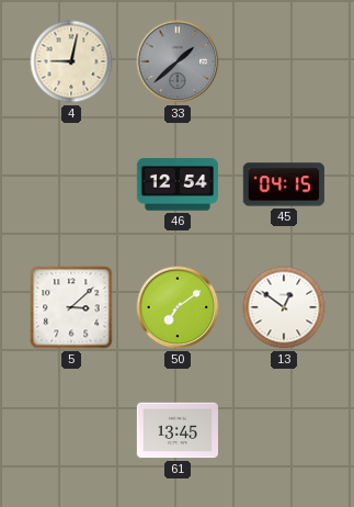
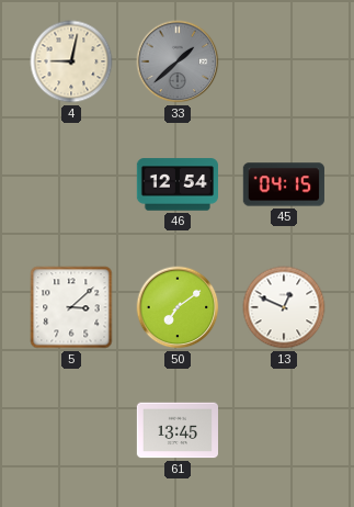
13: 12:51 -> 12:49
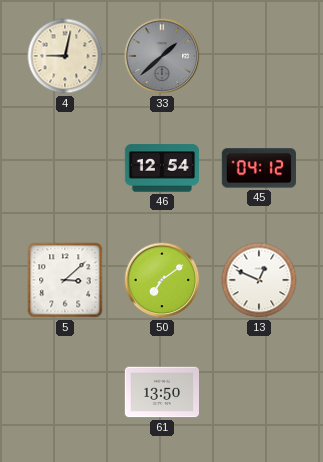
45: 04:15 -> 04:12
61: 13:45 -> 13:50
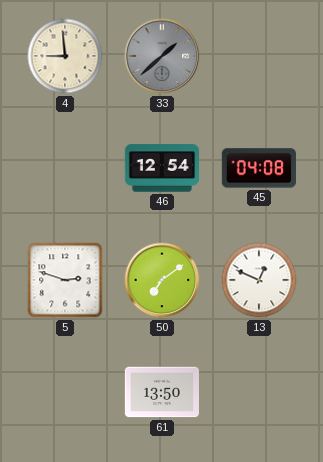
4: 9:02 -> 8:59
45: 04:12 -> 04:08
5: 3:08 -> 2:48
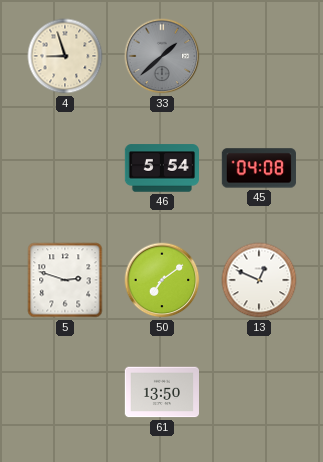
4: 8:59 -> 8:57
46: 12:54 -> 5:54
